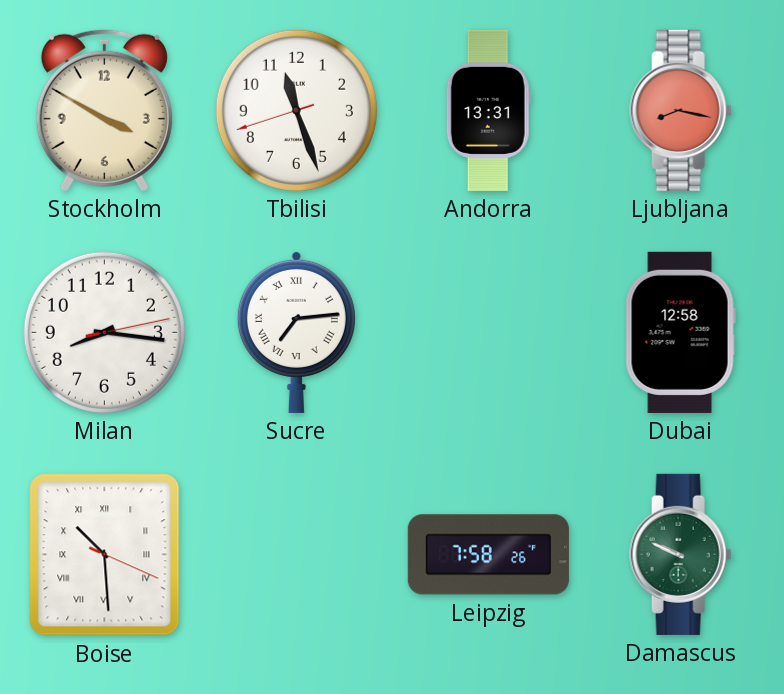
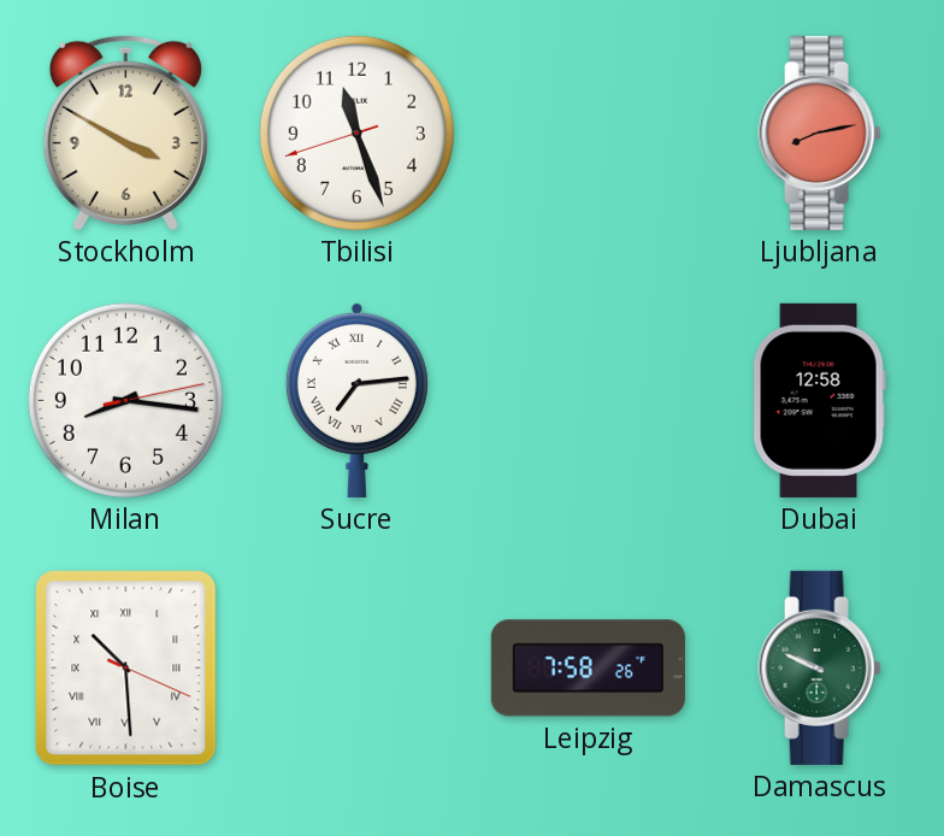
Andorra: 13:31 -> none
Ljubljana: 8:17 -> 8:13
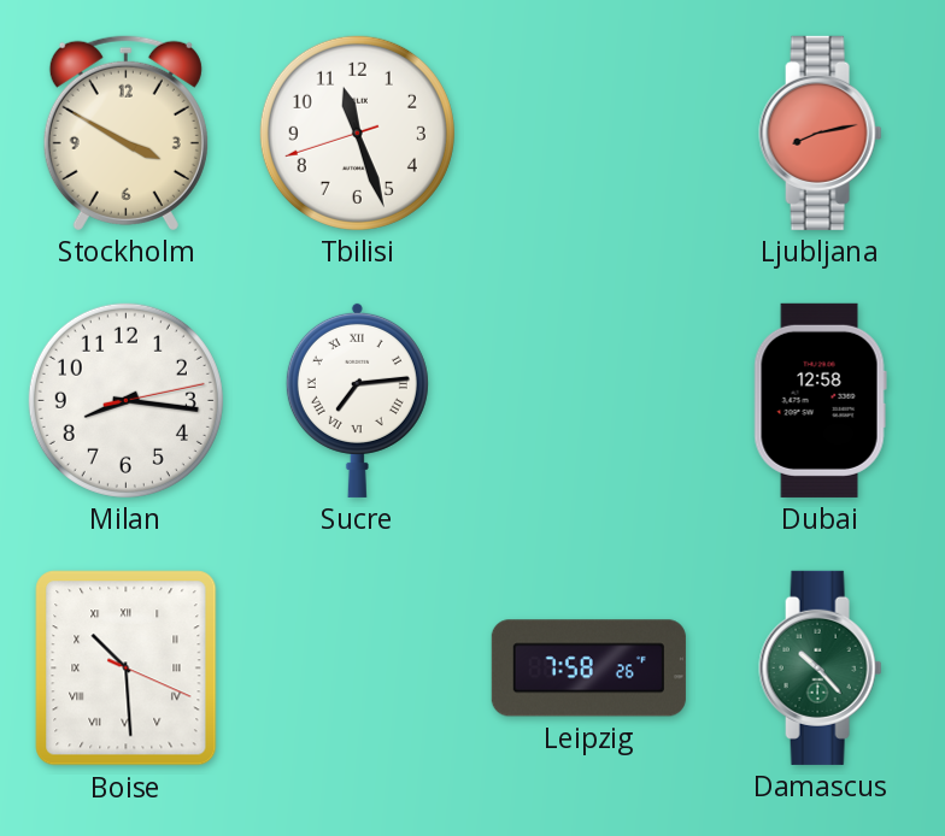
Damascus: 9:49 -> 10:23
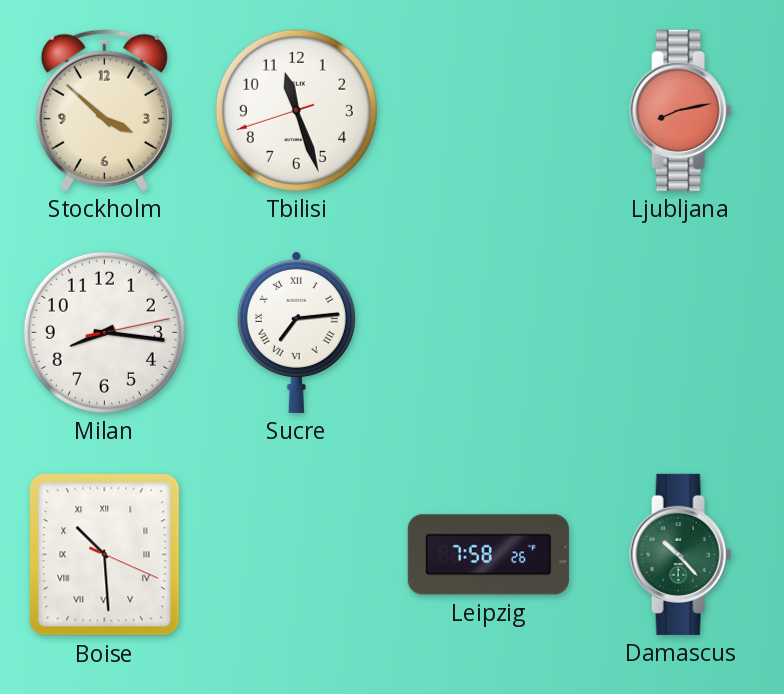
Stockholm: 3:50 -> 3:52
Dubai: 12:58 -> none
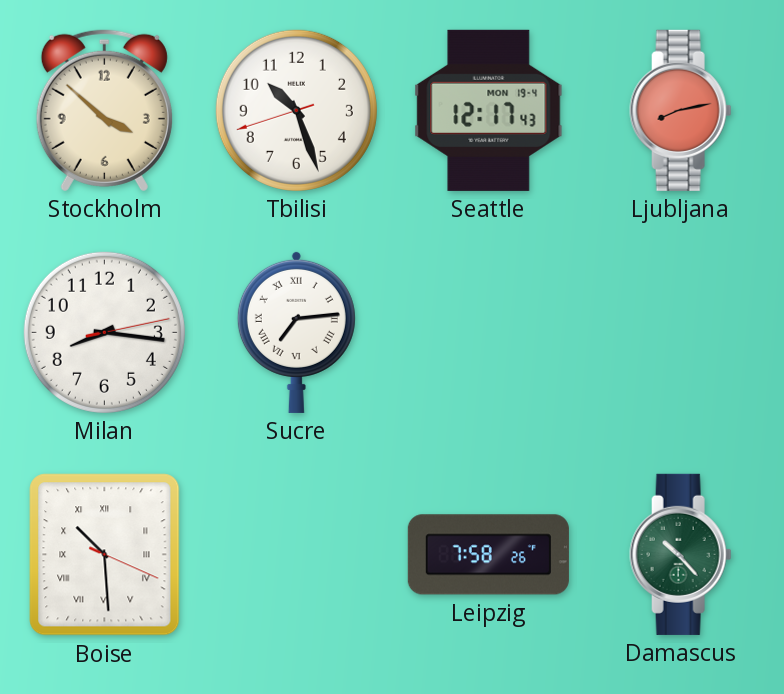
Tbilisi: 11:26 -> 10:26
Seattle: none -> 12:17
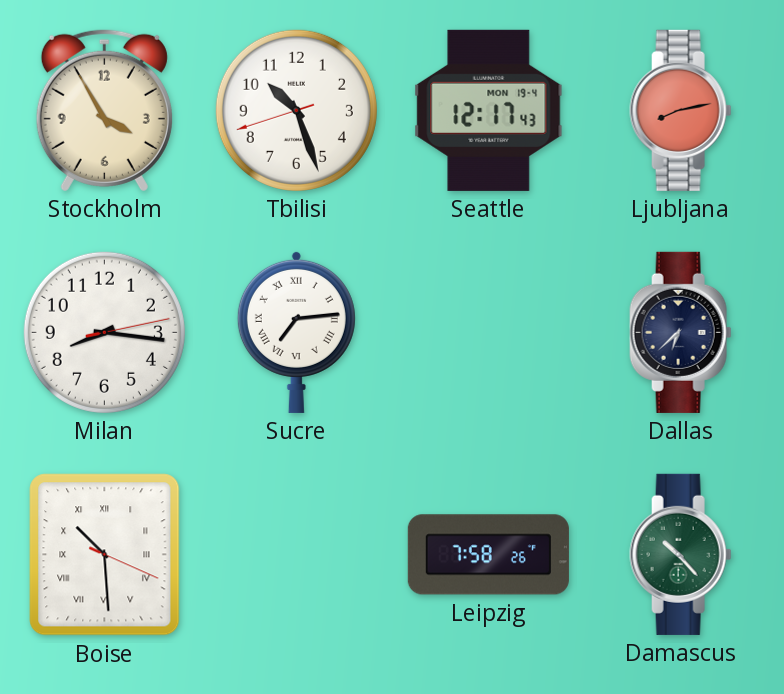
Stockholm: 3:52 -> 3:55
Dallas: none -> 6:38
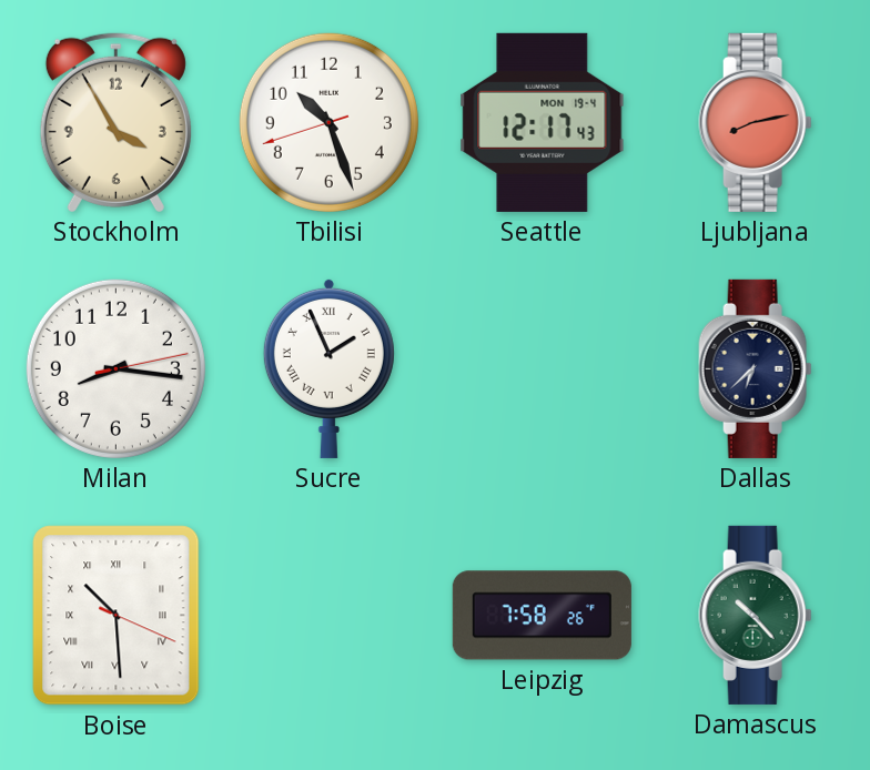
Sucre: 7:14 -> 1:56
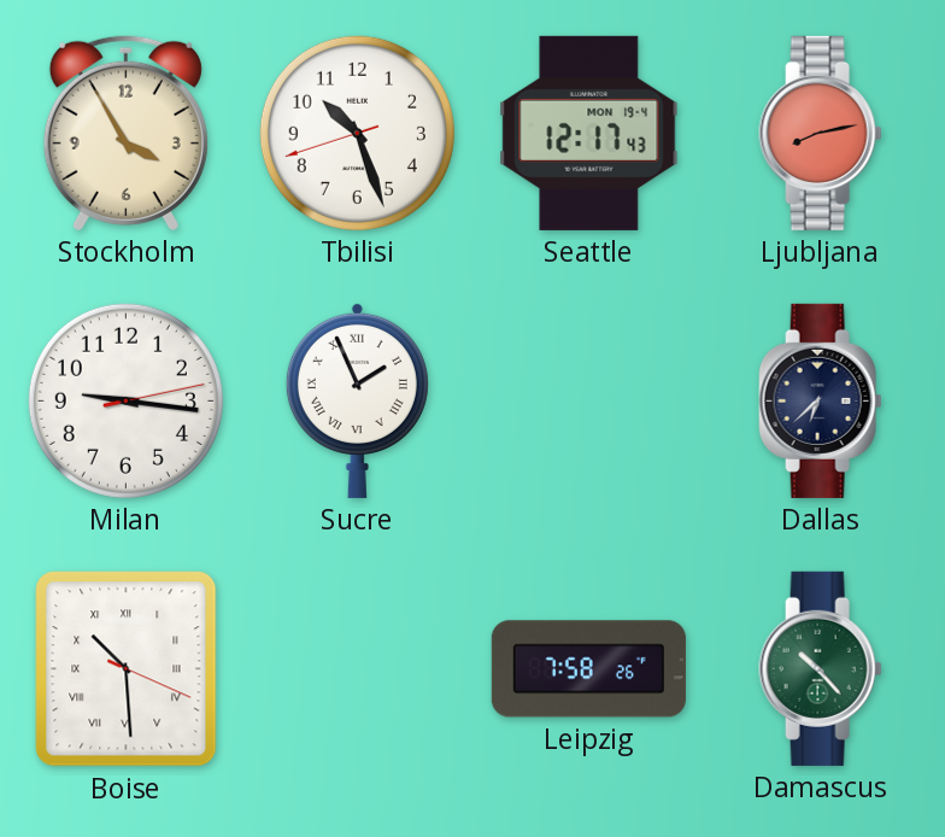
Milan: 8:16 -> 9:16
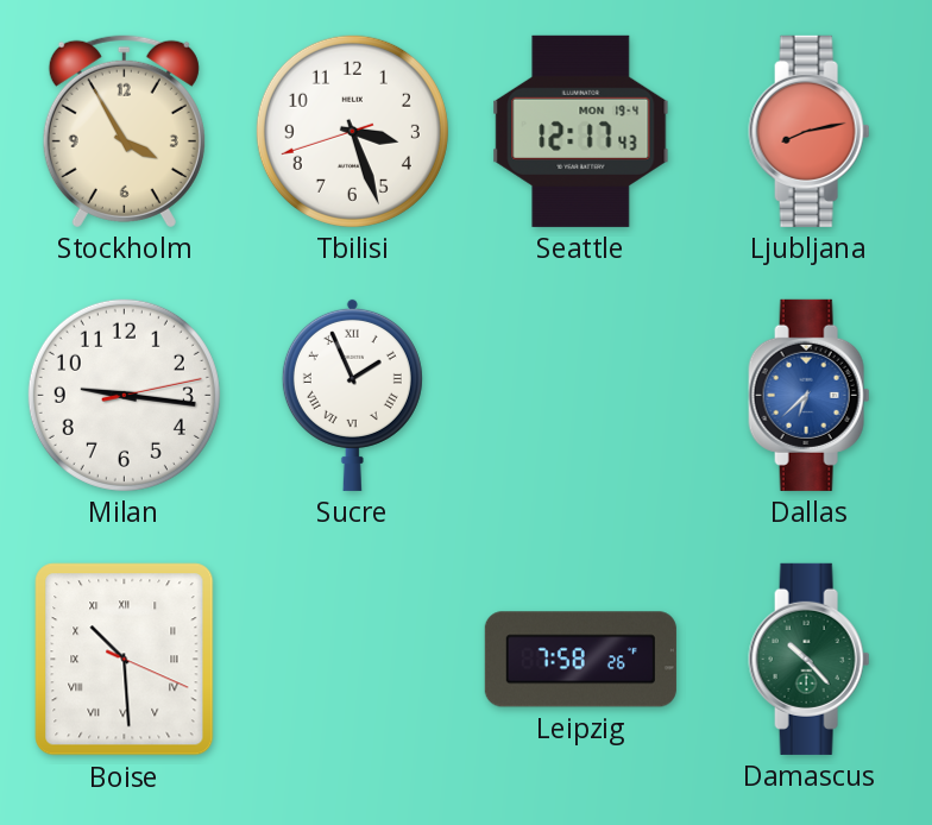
Tbilisi: 10:26 -> 3:26
Dallas dial: navy -> blue
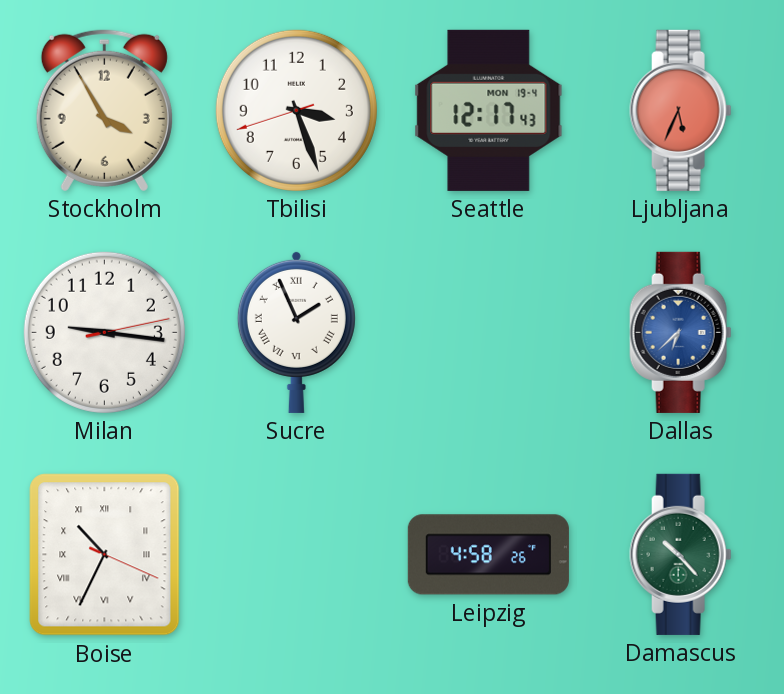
Ljubljana: 8:13 -> 5:34
Boise: 10:29 -> 10:34
Leipzig: 7:58 -> 4:58
